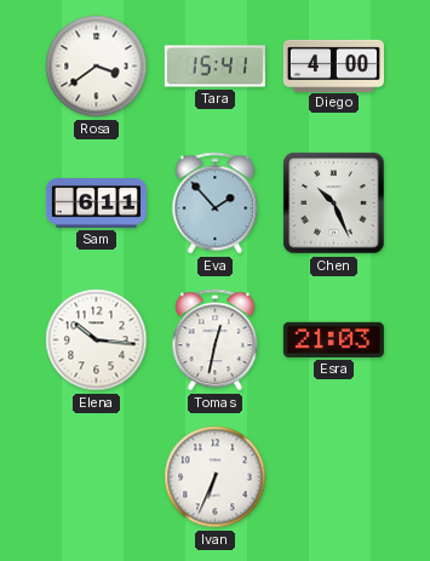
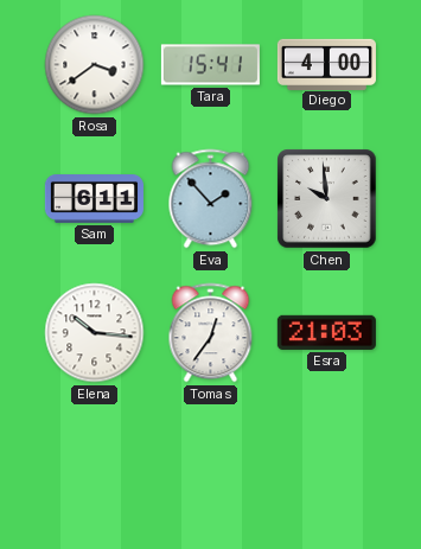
Chen: 10:26 -> 9:59
Tomas: 12:32 -> 12:36
Ivan: 6:34 -> none
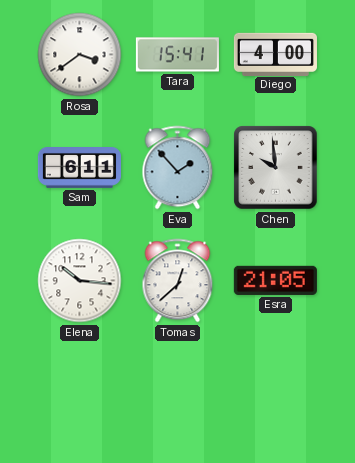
Tomas: 12:36 -> 12:38
Esra: 21:03 -> 21:05
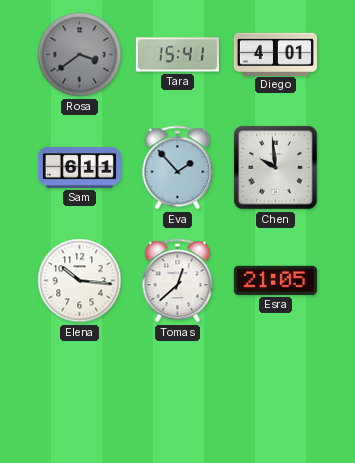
Rosa dial: white -> grey
Diego: 4:00 -> 4:01
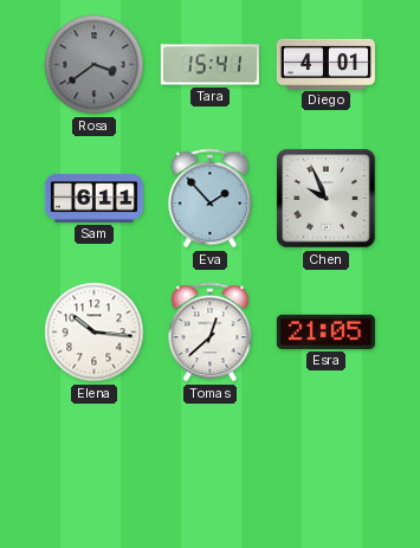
Chen: 9:59 -> 9:56
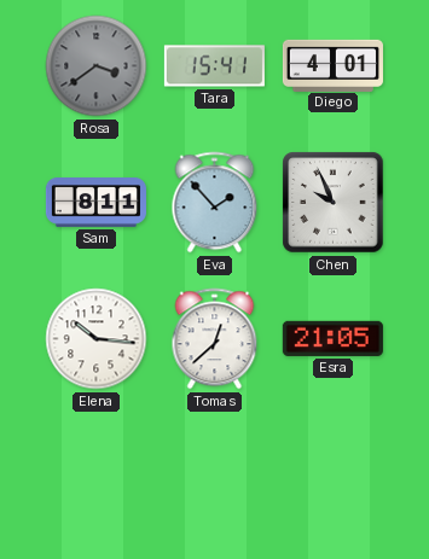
Sam: 6:11 -> 8:11
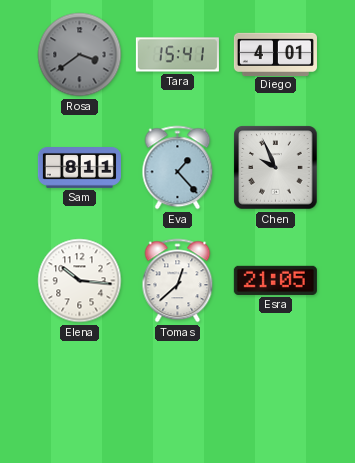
Eva: 1:53 -> 1:23
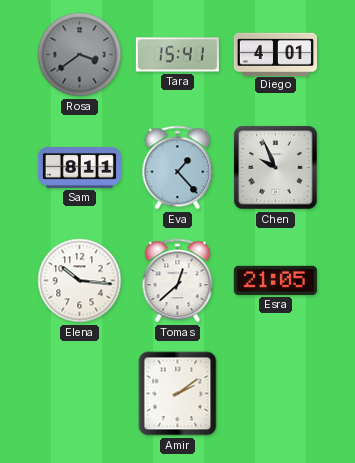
Amir: none -> 2:09
